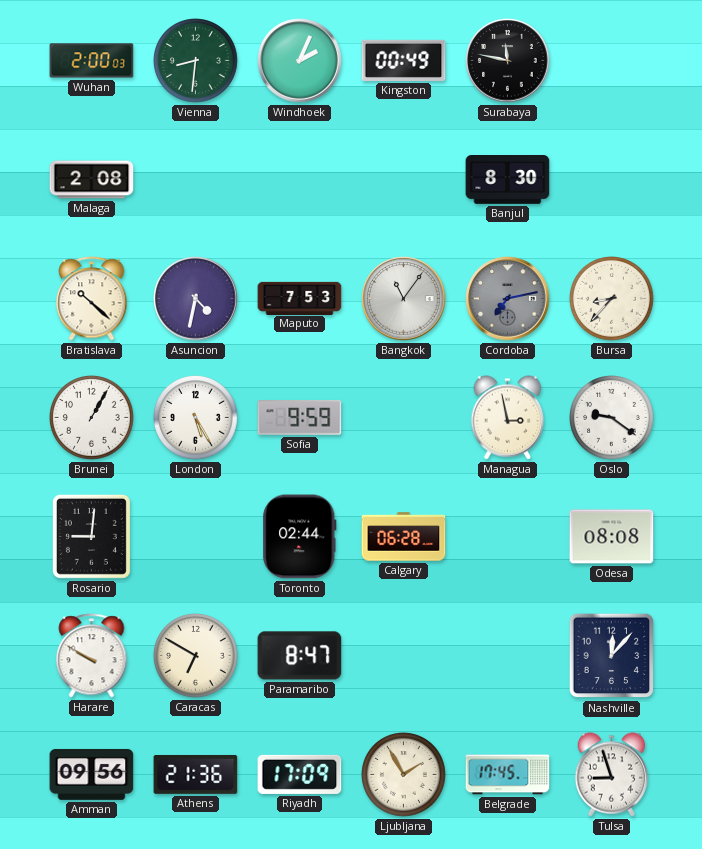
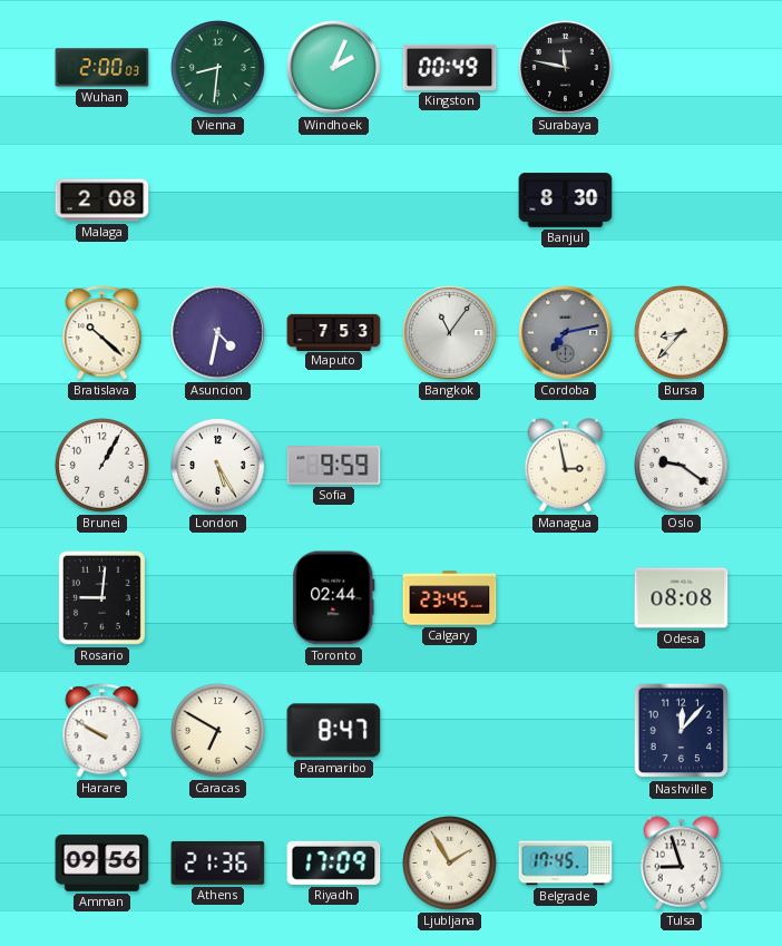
Calgary: 06:28 -> 23:45
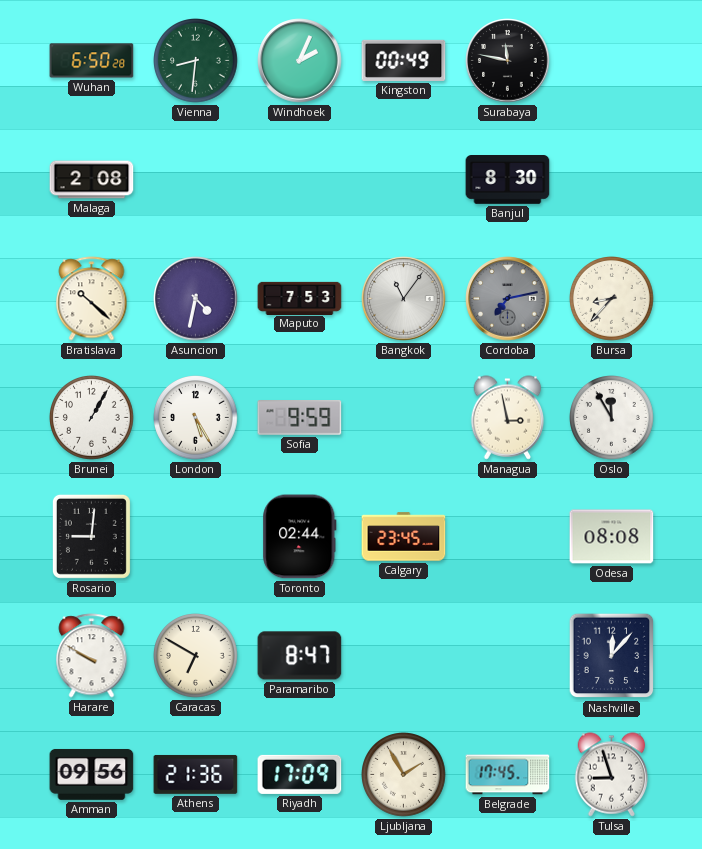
Wuhan: 2:00 -> 6:50
Oslo: 9:21 -> 11:55
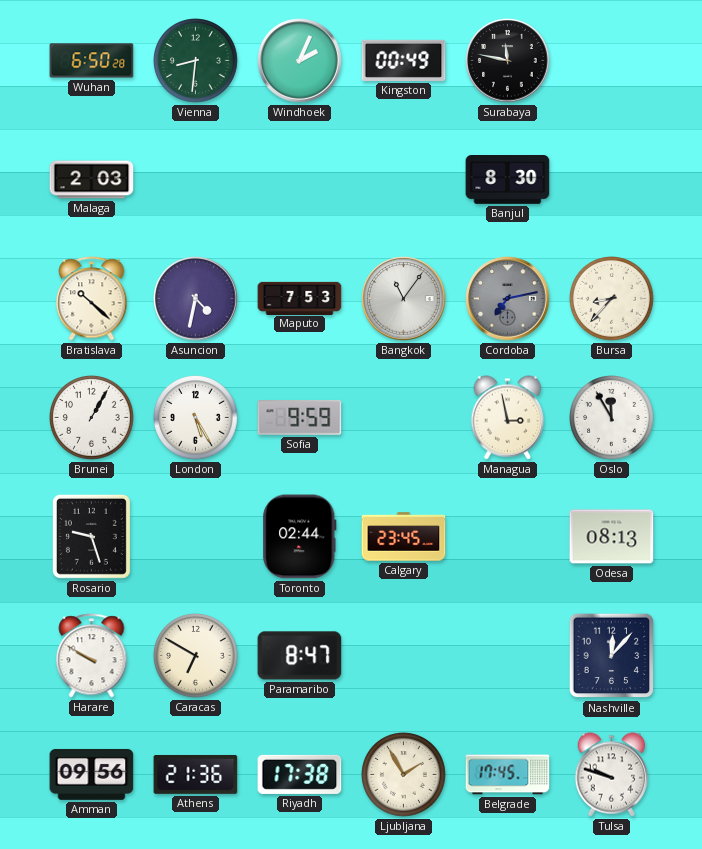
Malaga: 2:08 -> 2:03
Rosario: 9:01 -> 9:27
Odesa: 08:08 -> 08:13
Riyadh: 17:09 -> 17:38
Tulsa: 8:57 -> 9:48
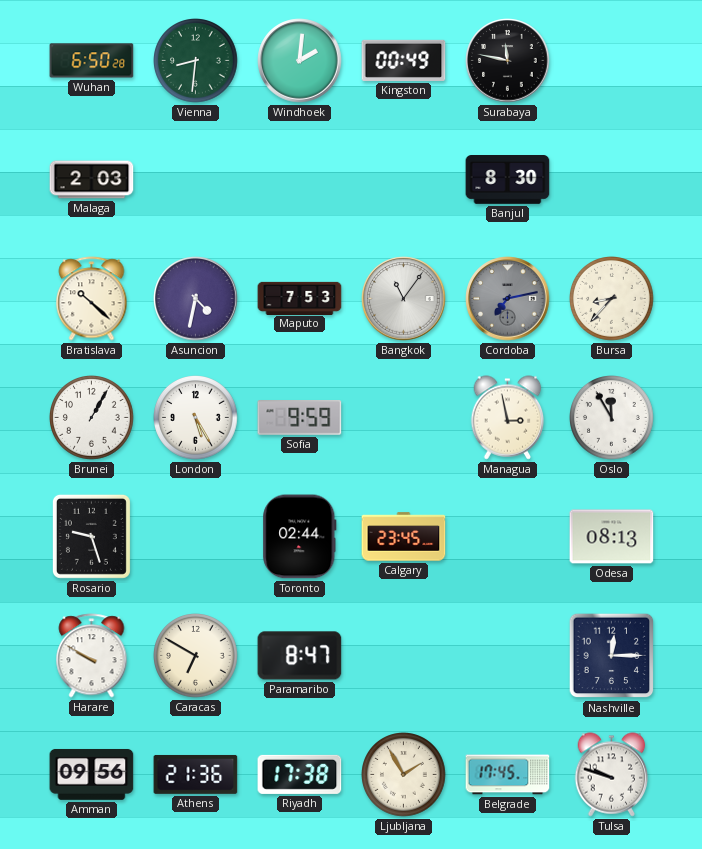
Windhoek: 2:04 -> 2:01
Nashville: 12:07 -> 12:15
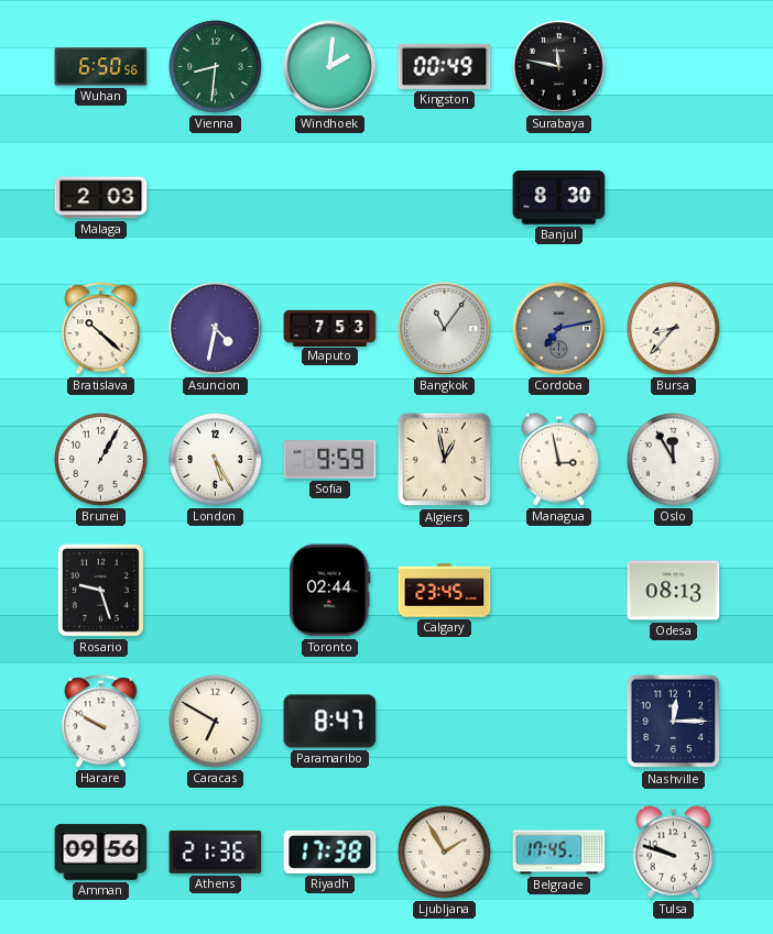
Wuhan: 6:50:28 -> 6:50:56
Algiers: none -> 12:58
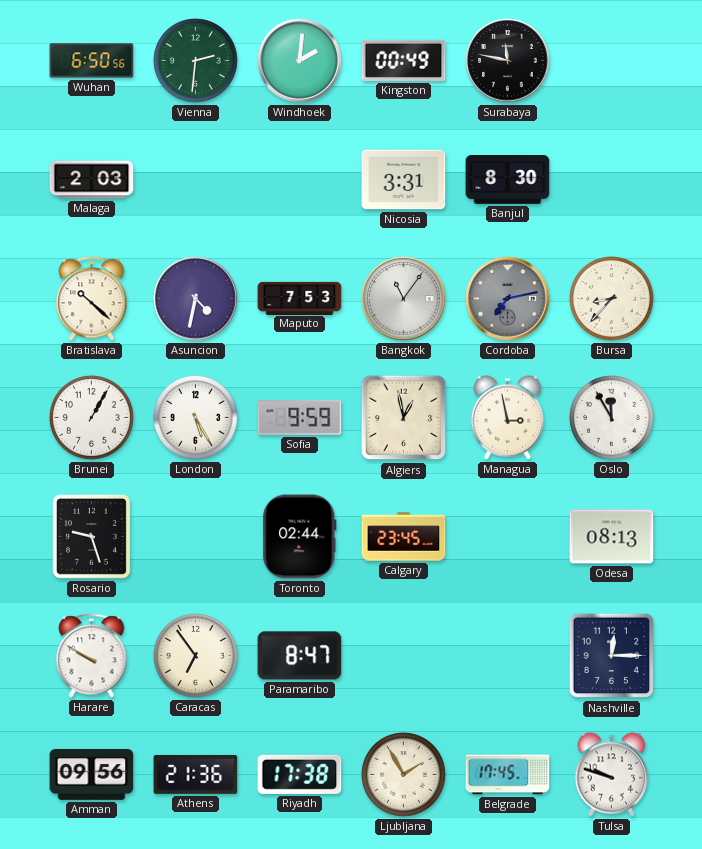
Vienna: 8:31 -> 2:31
Nicosia: none -> 3:31
Caracas: 6:50 -> 6:54
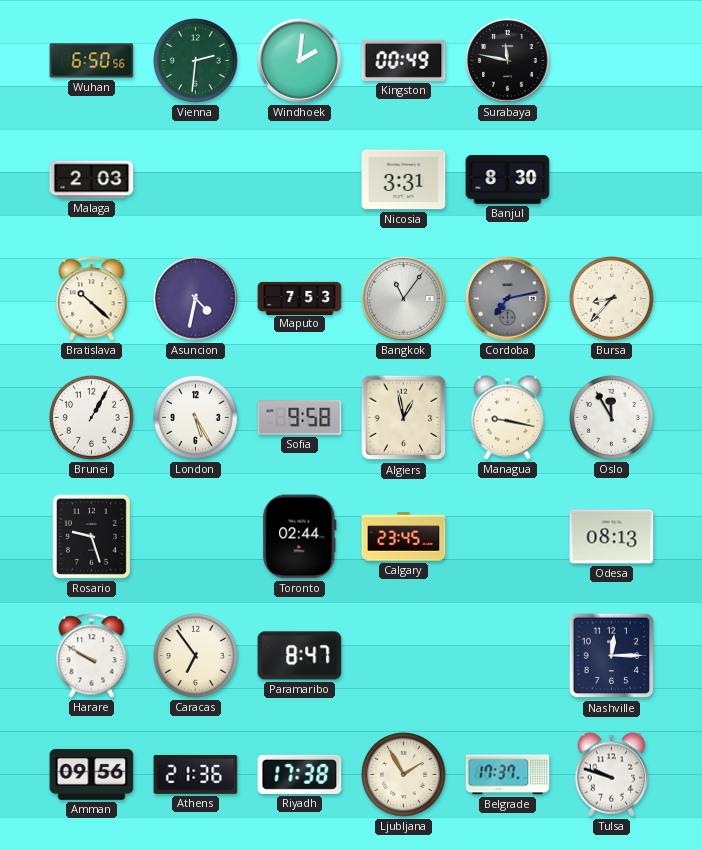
Sofia: 9:59 -> 9:58
Managua: 2:58 -> 9:17
Belgrade: 17:45 -> 17:37
